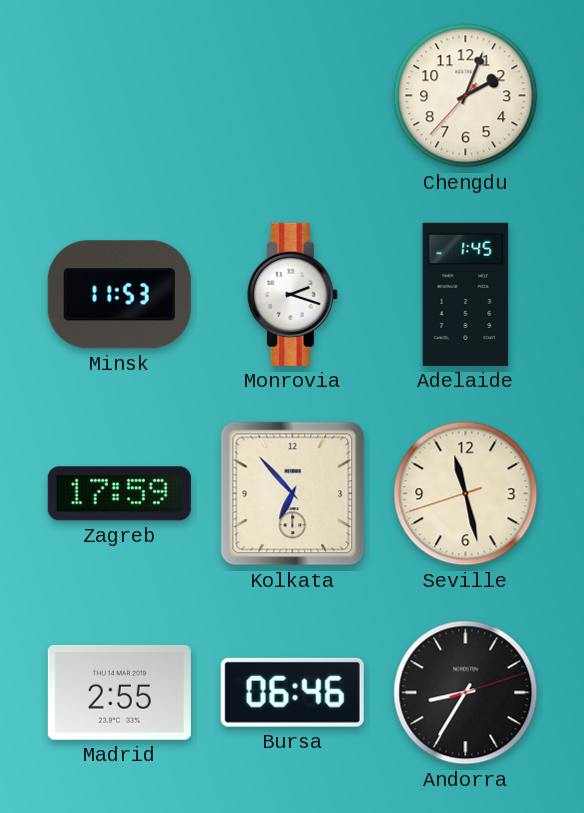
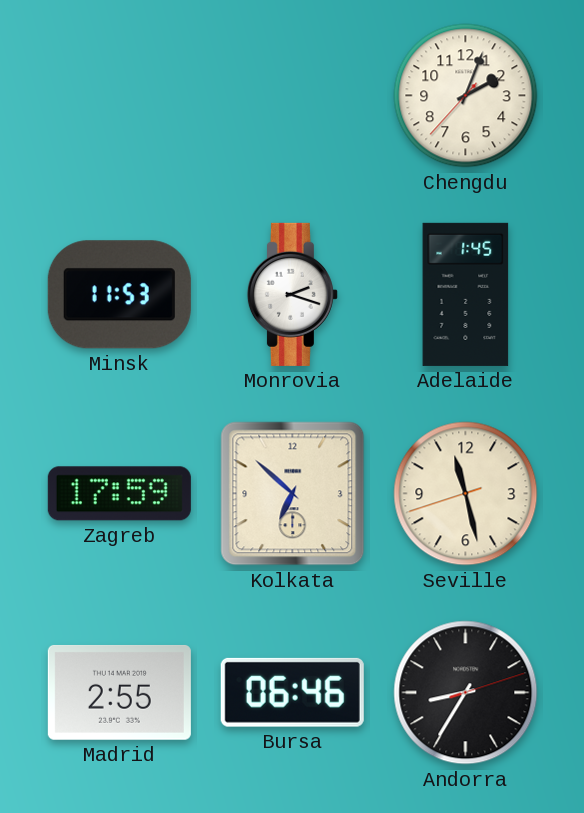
Kolkata: 6:53 -> 6:52
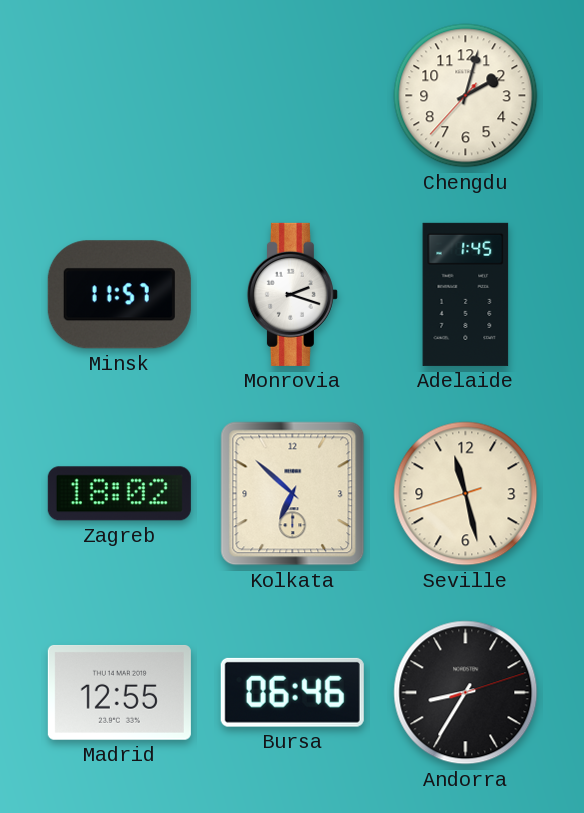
Chengdu: 2:03 -> 2:02
Minsk: 11:53 -> 11:57
Zagreb: 17:59 -> 18:02
Madrid: 2:55 -> 12:55
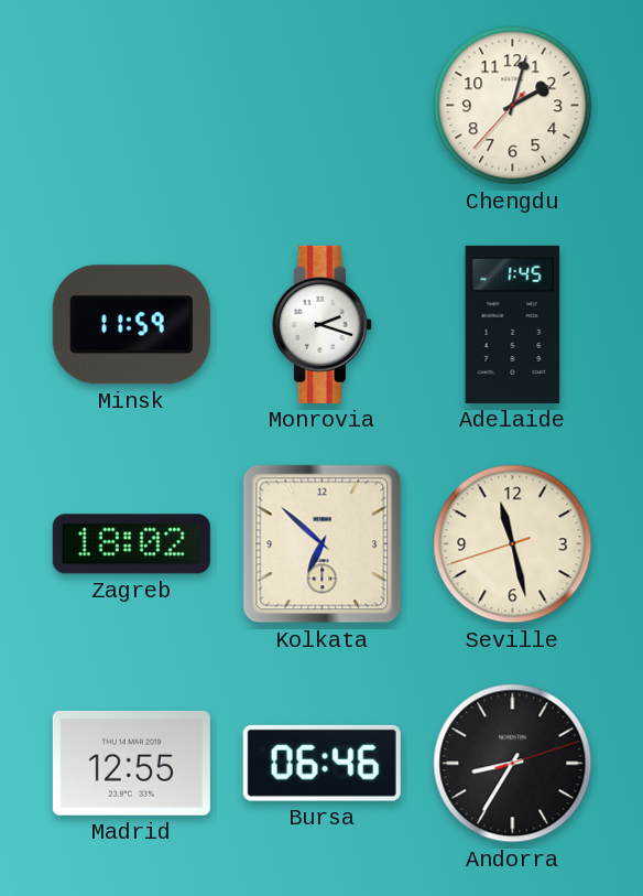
Minsk: 11:57 -> 11:59
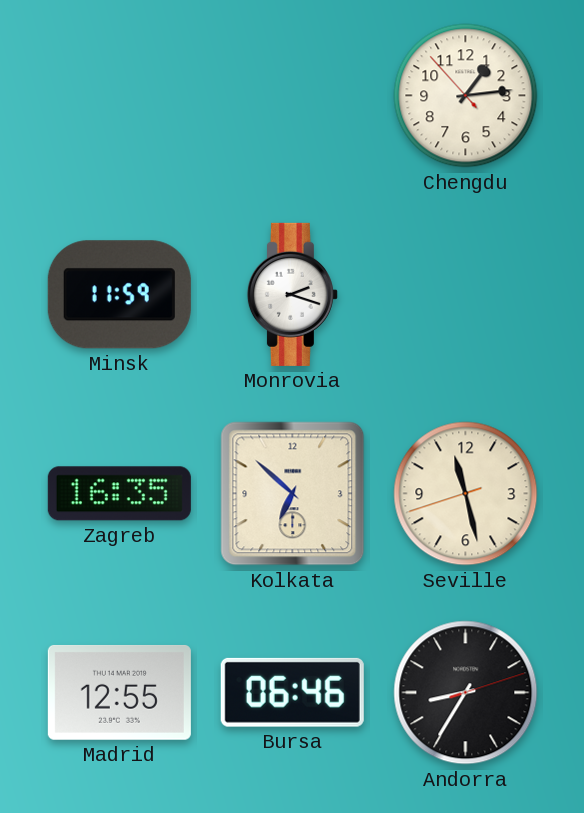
Chengdu: 2:02 -> 1:13
Adelaide: 1:45 -> none
Zagreb: 18:02 -> 16:35
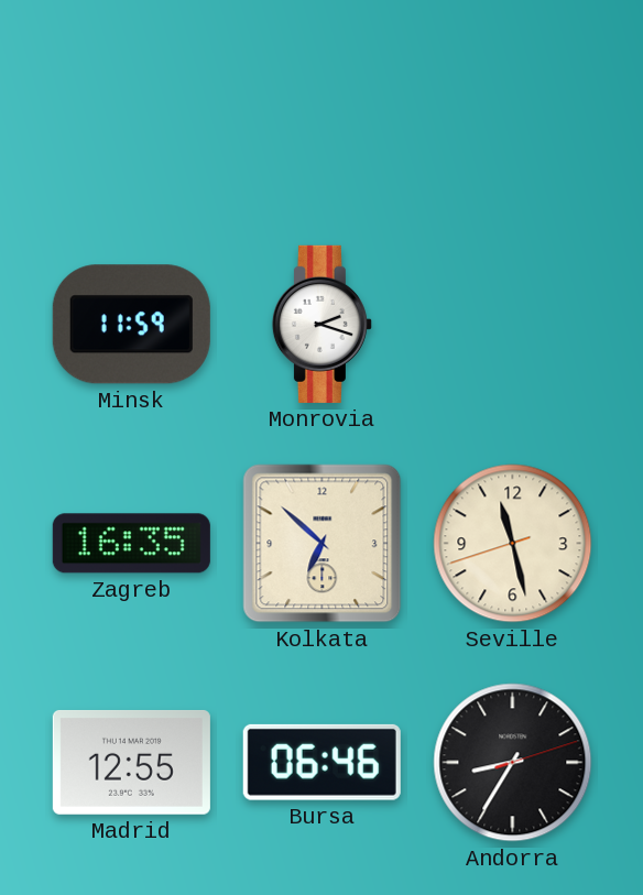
Chengdu: 1:13 -> none
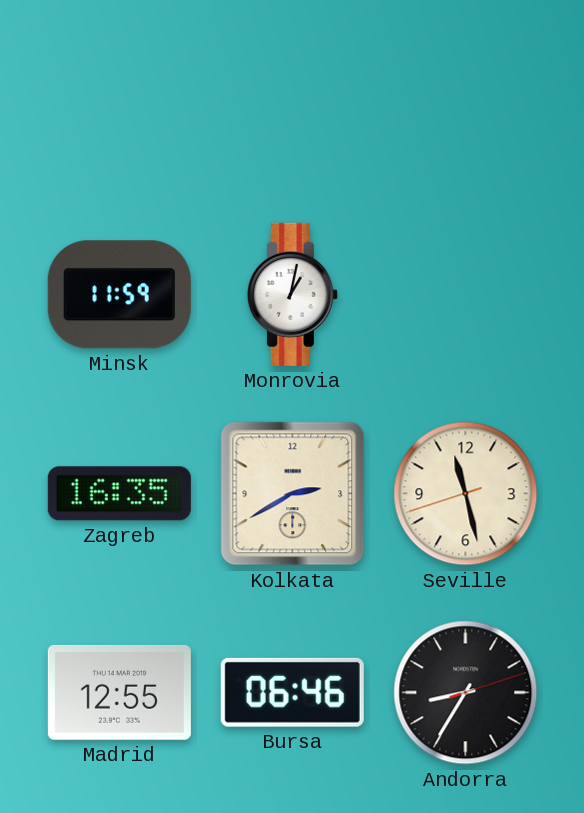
Monrovia: 2:18 -> 1:02
Kolkata: 6:52 -> 2:40
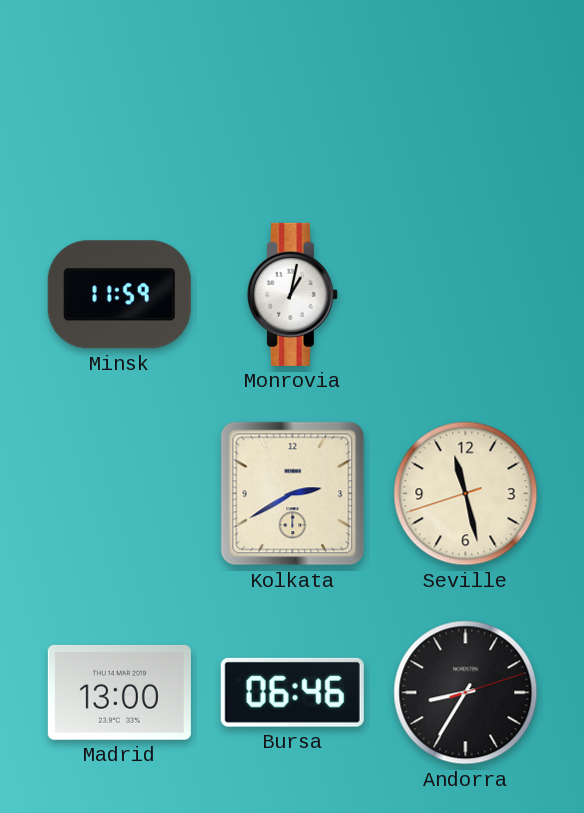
Zagreb: 16:35 -> none
Madrid: 12:55 -> 13:00
